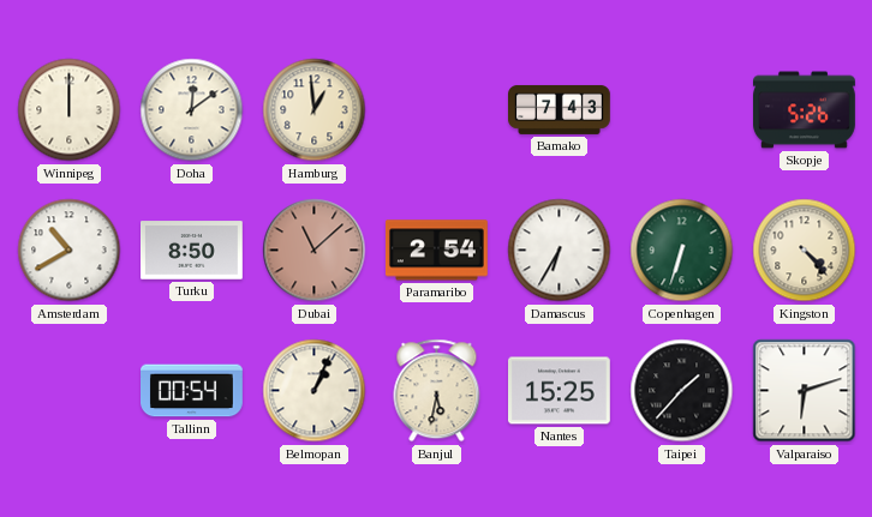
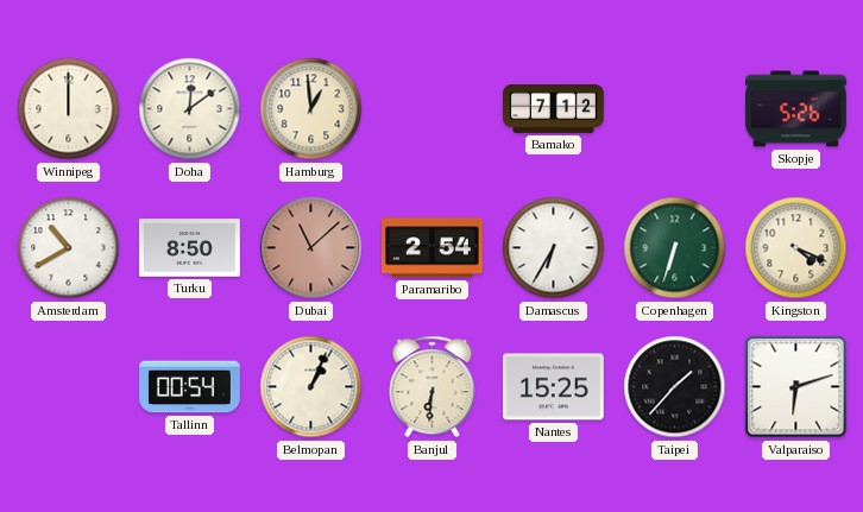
Bamako: 7:43 -> 7:12
Kingston: 4:23 -> 4:19
Banjul: 5:32 -> 6:31
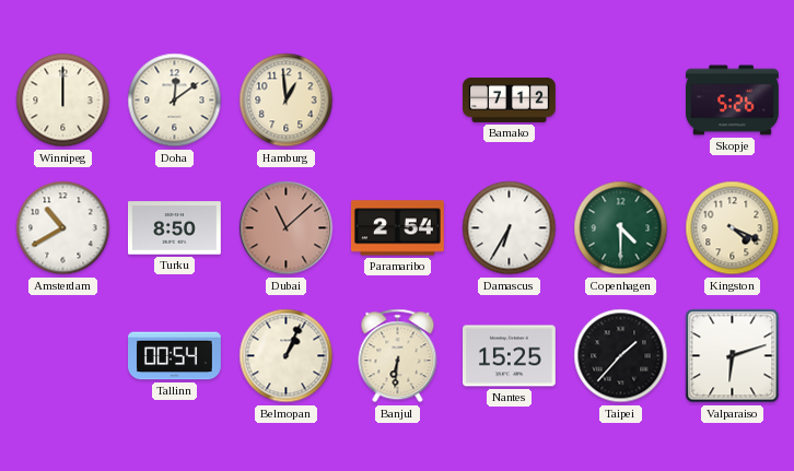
Copenhagen: 6:33 -> 4:30
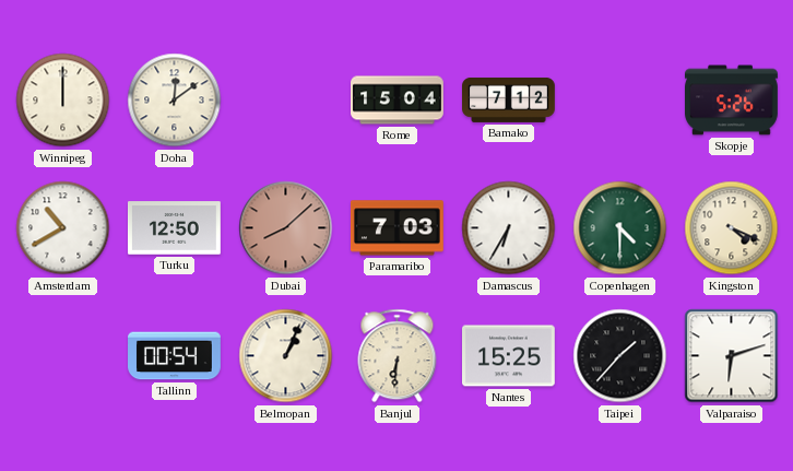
Hamburg: 12:59 -> none
Rome: none -> 15:04
Turku: 8:50 -> 12:50
Dubai: 11:08 -> 8:08
Paramaribo: 2:54 -> 7:03
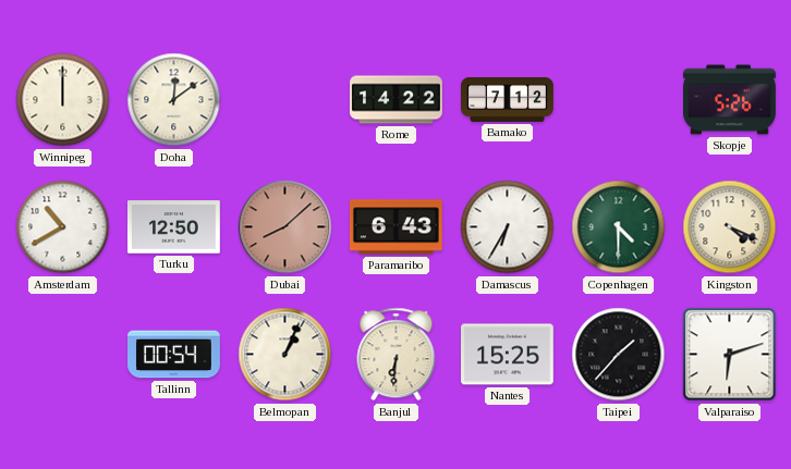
Rome: 15:04 -> 14:22
Paramaribo: 7:03 -> 6:43
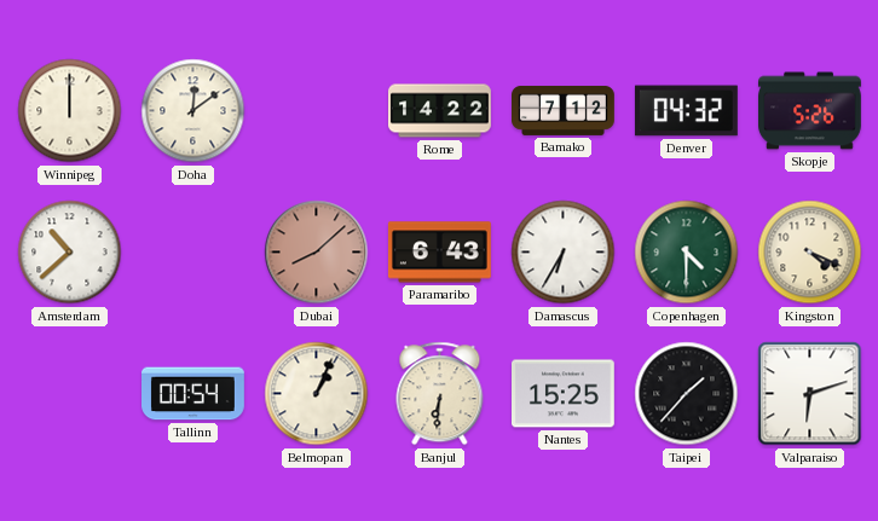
Denver: none -> 04:32
Amsterdam: 10:40 -> 10:38
Turku: 12:50 -> none
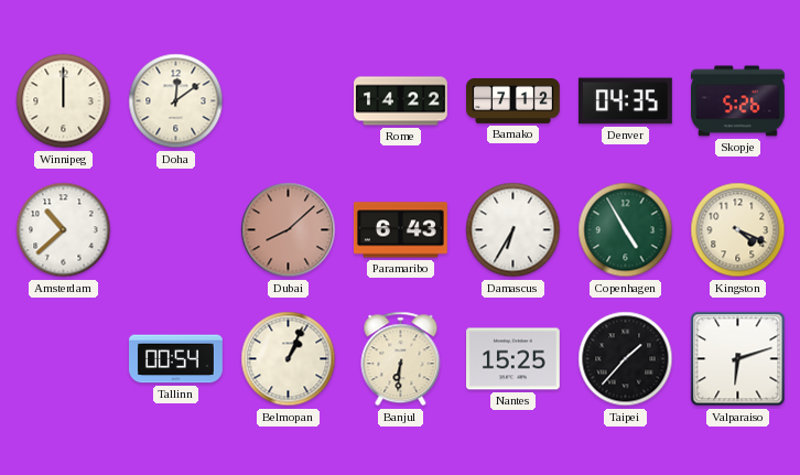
Denver: 04:32 -> 04:35
Copenhagen: 4:30 -> 4:55
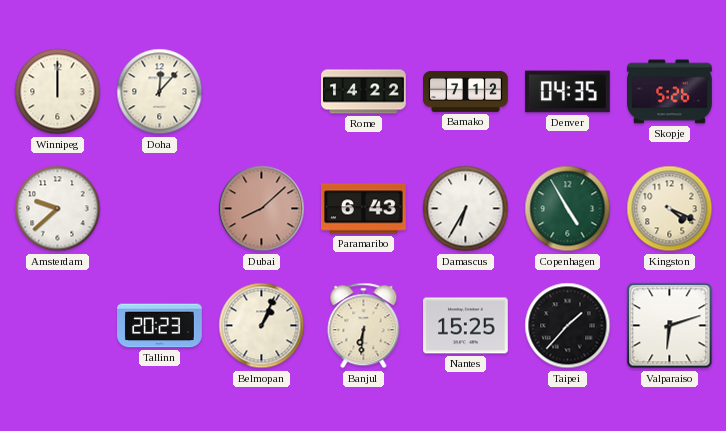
Doha: 12:09 -> 12:07
Amsterdam: 10:38 -> 9:38
Tallinn: 00:54 -> 20:23
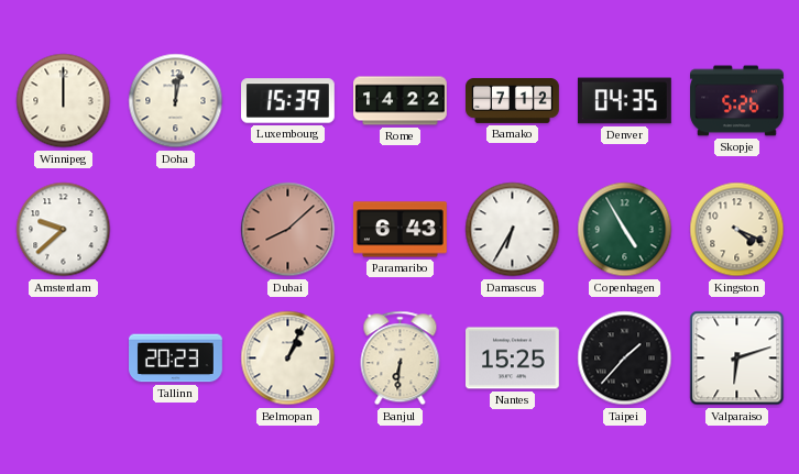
Doha: 12:07 -> 12:02
Luxembourg: none -> 15:39
